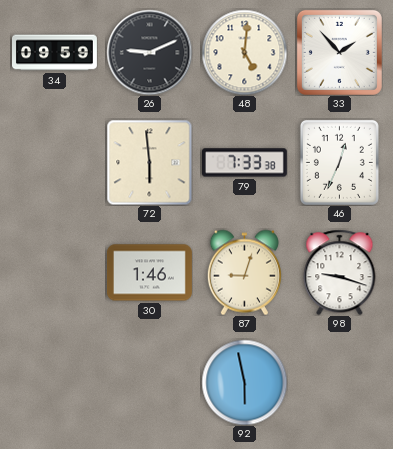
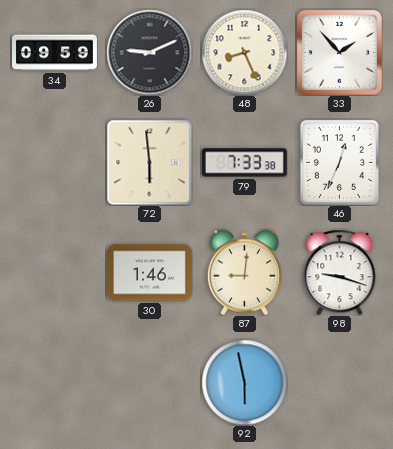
48: 5:01 -> 8:26
87: 9:03 -> 9:01
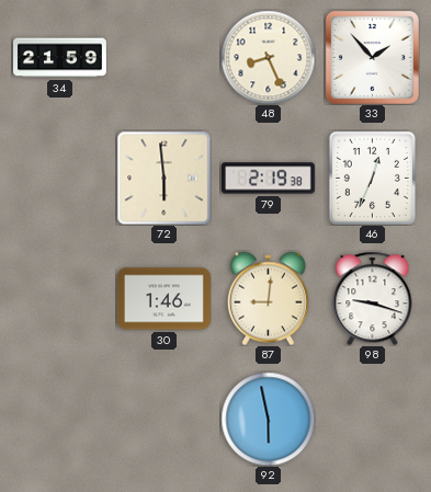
34: 09:59 -> 21:59
26: 9:11 -> none
79: 7:33 -> 2:19
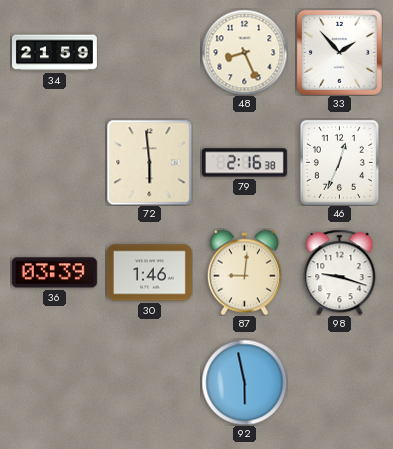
79: 2:19 -> 2:16
36: none -> 03:39
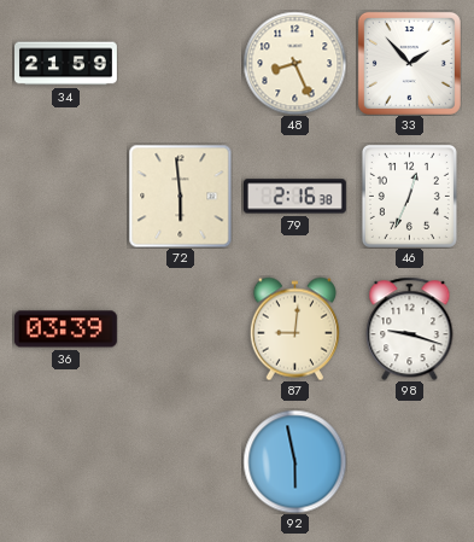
30: 1:46 -> none
